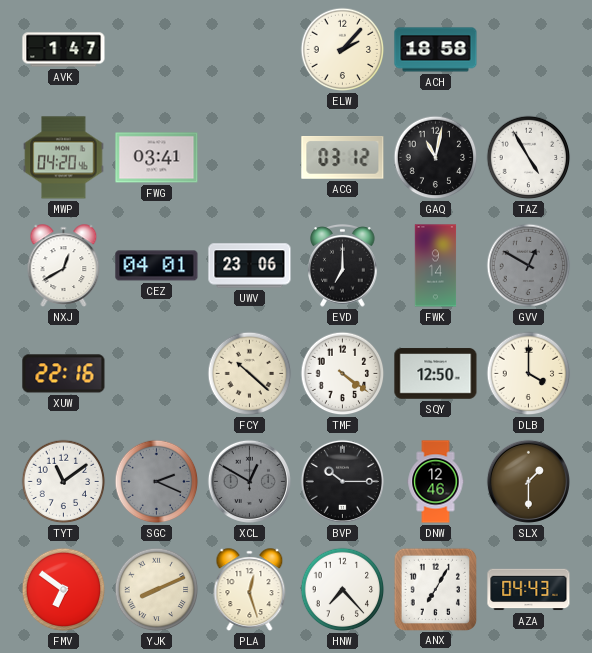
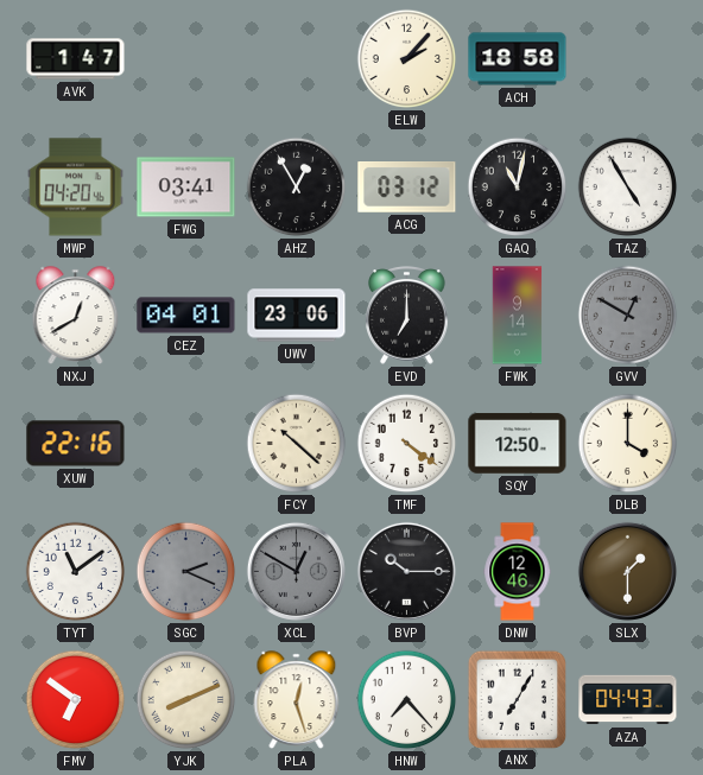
AHZ: none -> 12:55
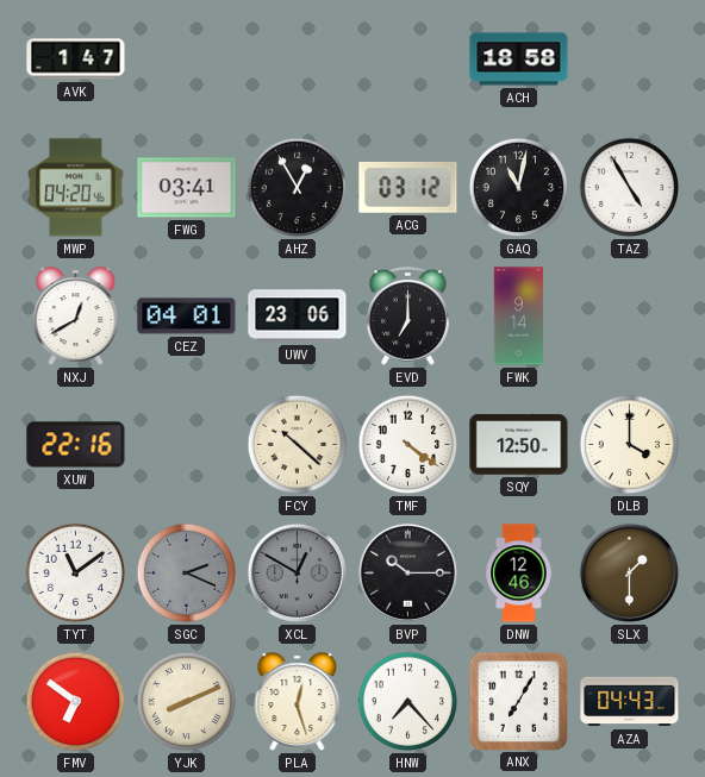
ELW: 2:07 -> none
GVV: 12:50 -> none
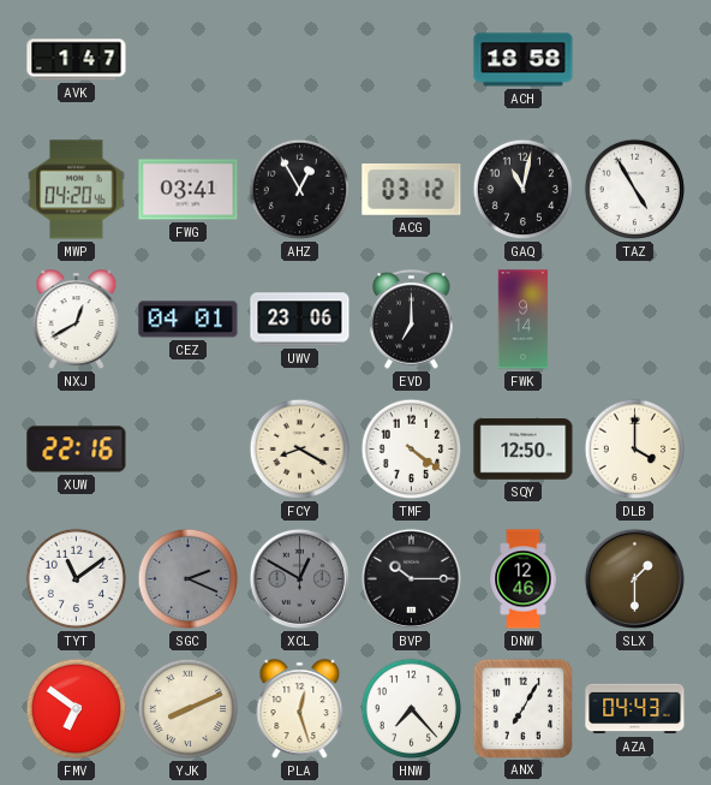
FCY: 10:22 -> 8:20
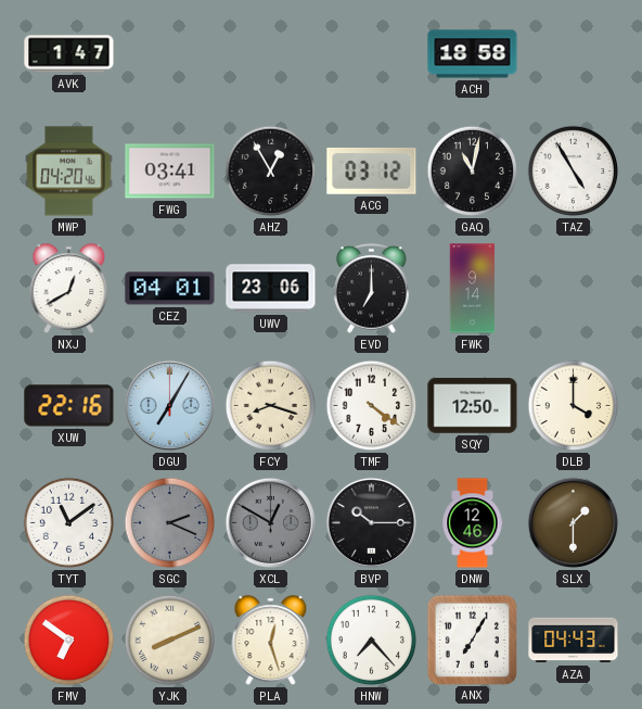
DGU: none -> 7:05
FCY: 8:20 -> 8:18
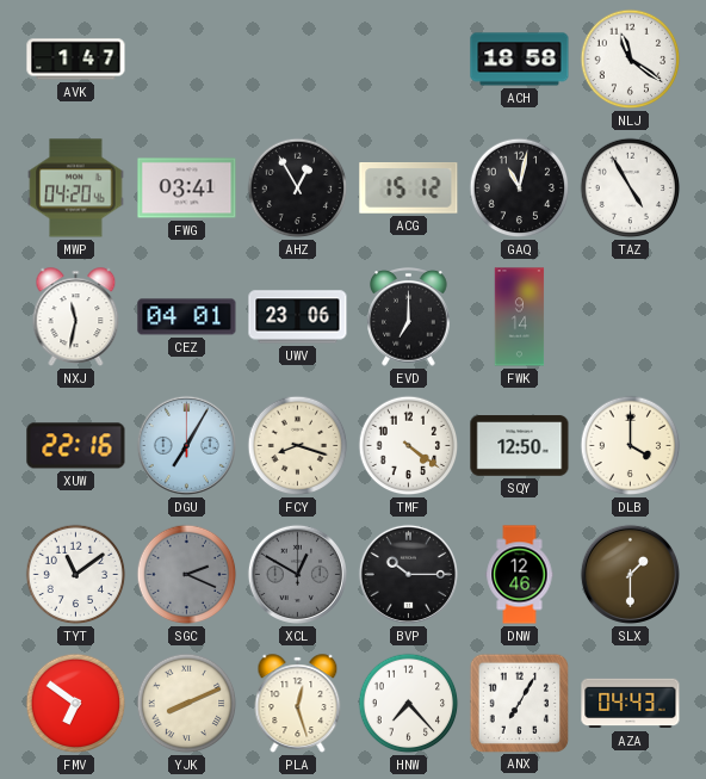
NLJ: none -> 11:21
ACG: 03:12 -> 15:12
NXJ: 12:40 -> 11:32
